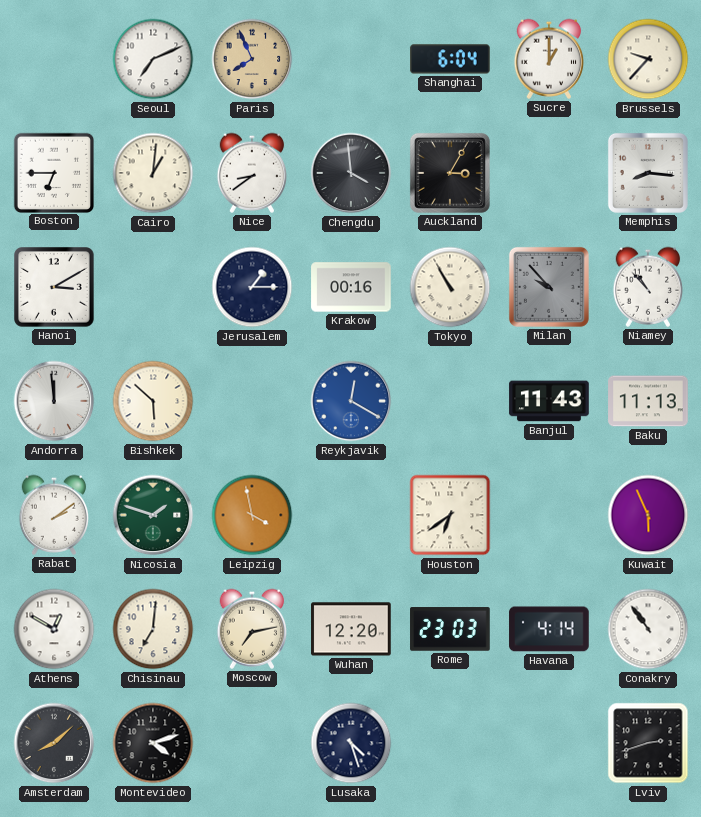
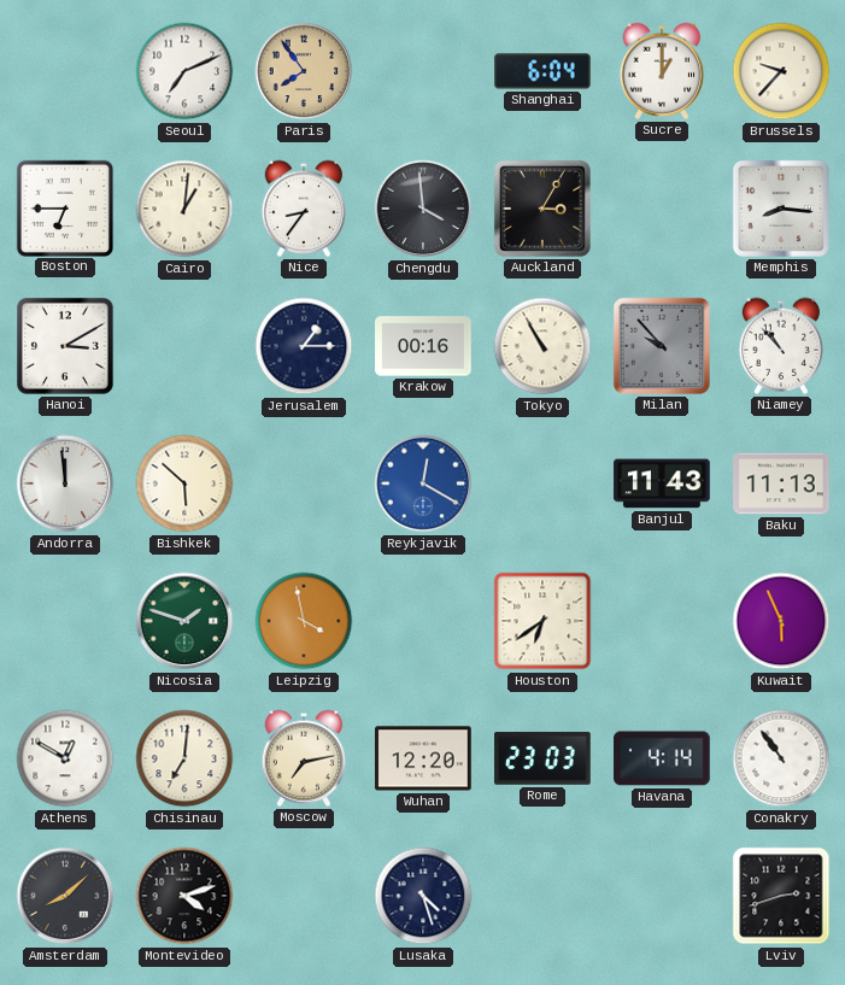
Paris: 7:56 -> 7:54
Nice: 8:39 -> 8:36
Rabat: 2:09 -> none
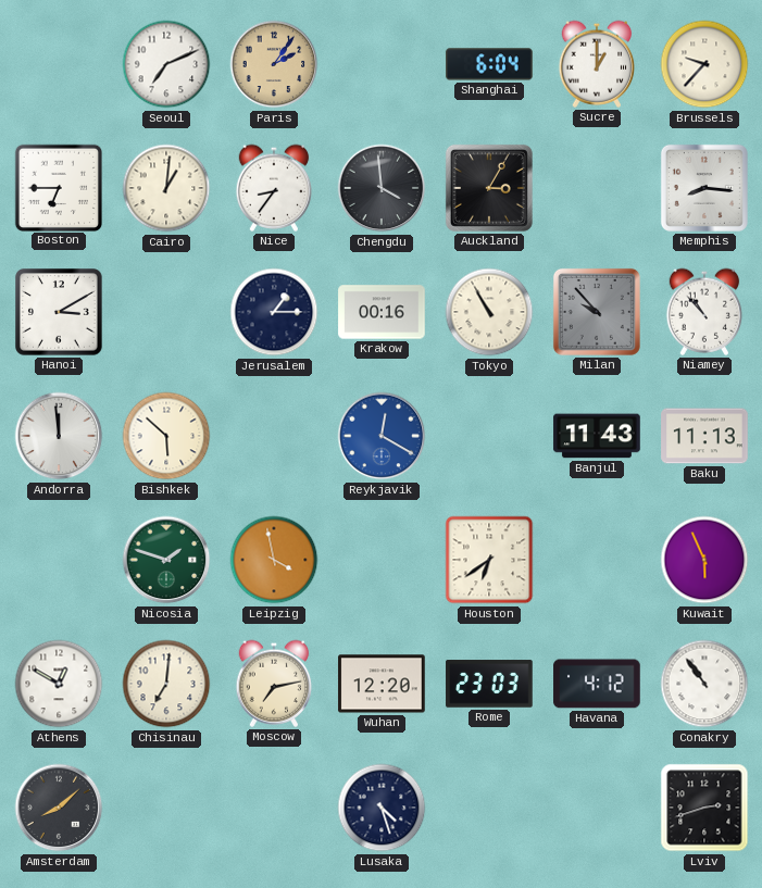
Paris: 7:54 -> 2:06
Havana: 4:14 -> 4:12
Montevideo: 4:12 -> none
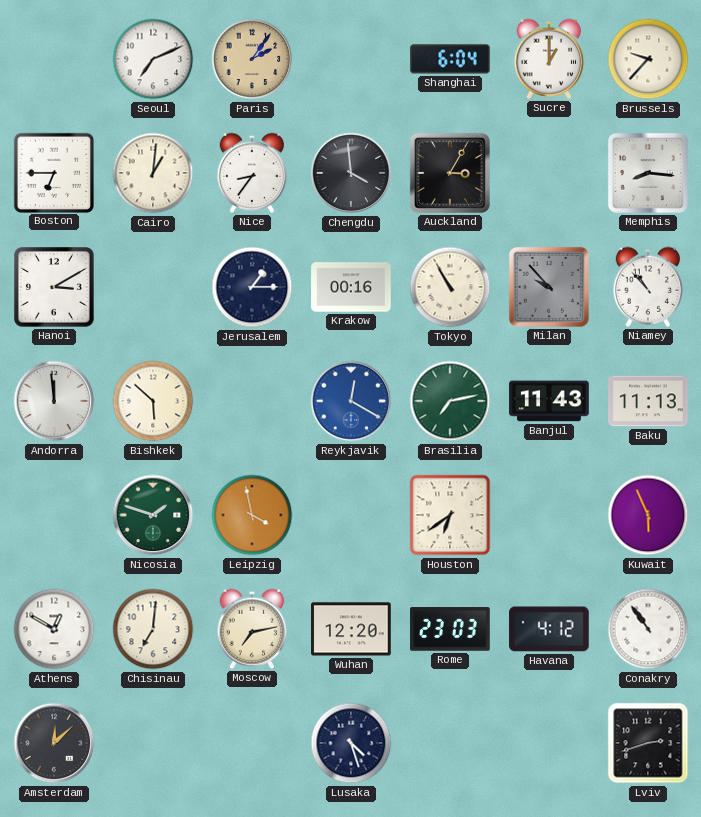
Brasilia: none -> 7:13
Amsterdam: 8:08 -> 12:08
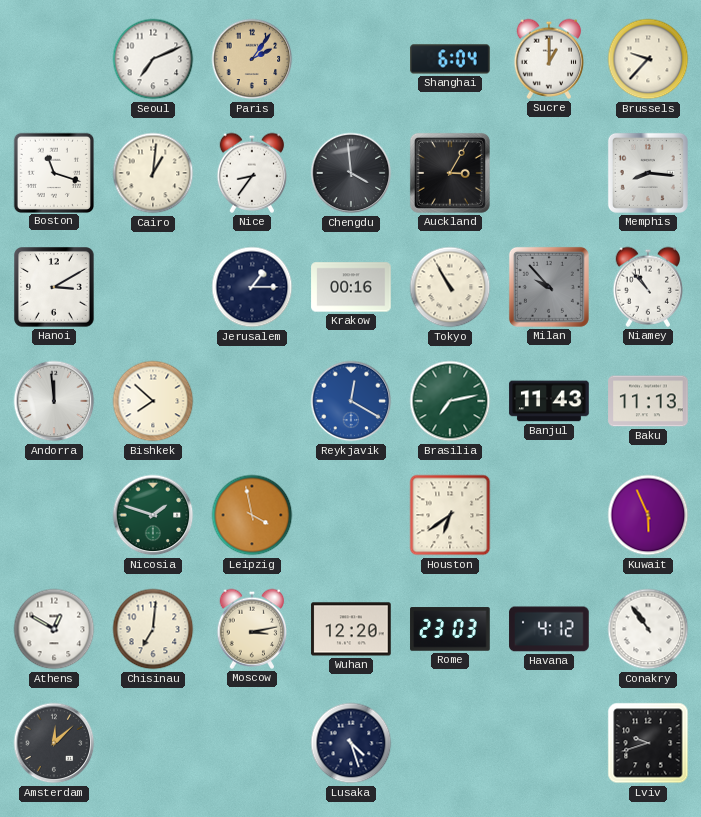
Boston: 6:45 -> 11:18
Bishkek: 5:52 -> 7:52
Moscow: 7:13 -> 3:13
Lviv: 2:42 -> 9:42
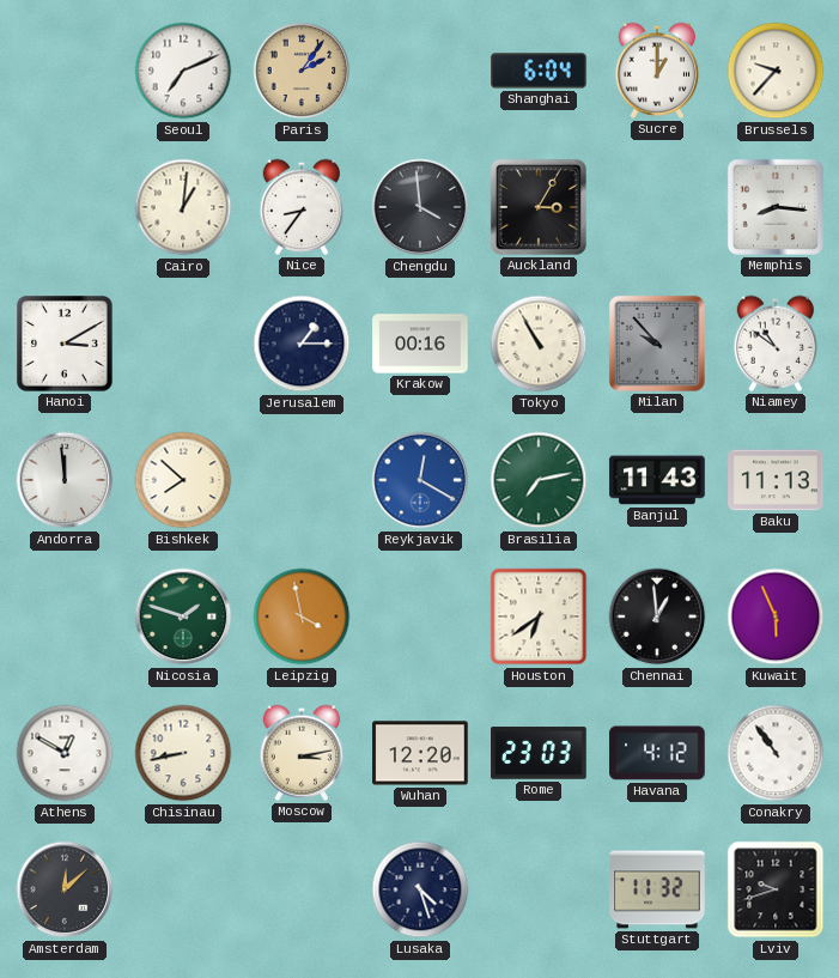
Boston: 11:18 -> none
Niamey: 10:53 -> 10:51
Chennai: none -> 12:59
Chisinau: 7:01 -> 8:43
Stuttgart: none -> 11:32
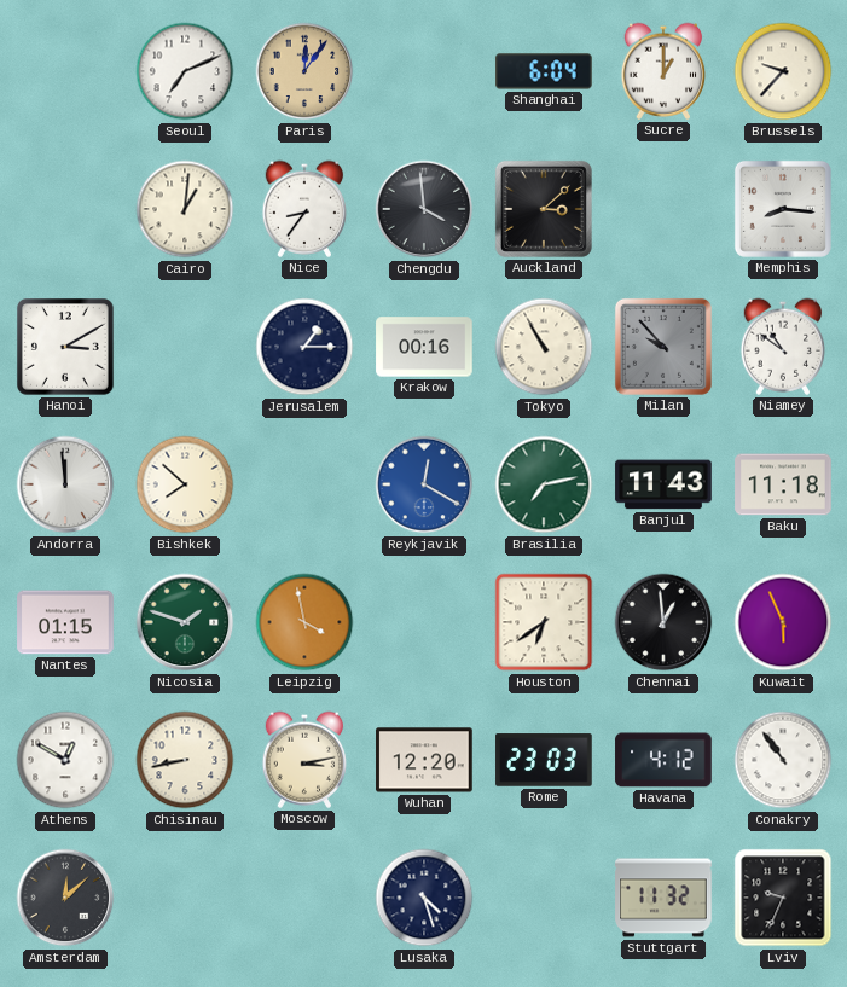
Paris: 2:06 -> 12:06
Auckland: 3:05 -> 3:08
Baku: 11:13 -> 11:18
Nantes: none -> 01:15
Lviv: 9:42 -> 9:34
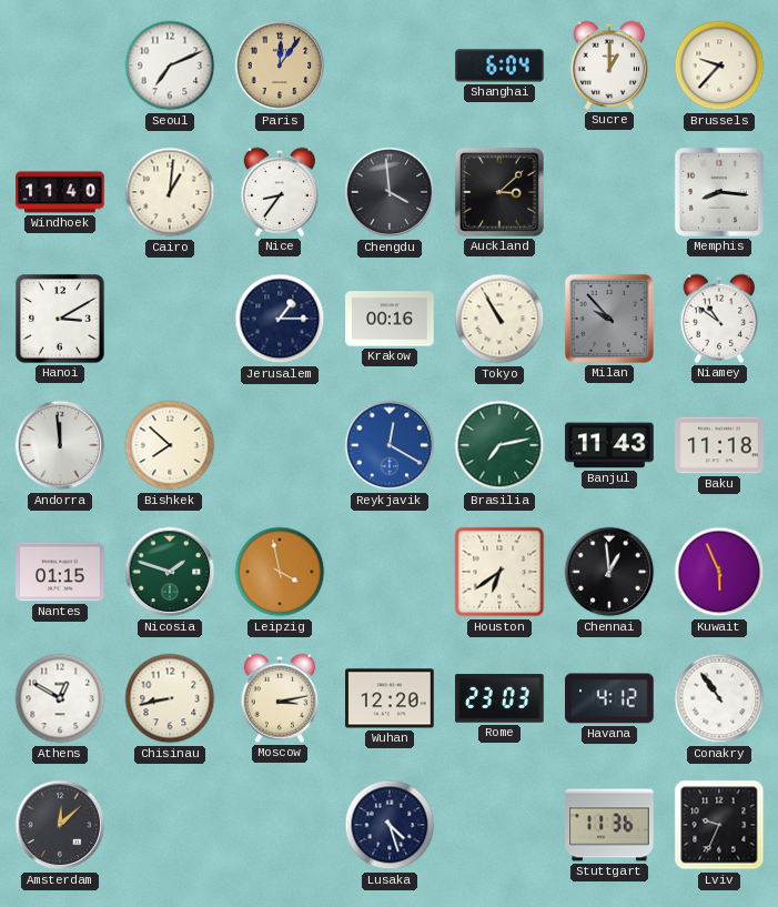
Windhoek: none -> 11:40
Stuttgart: 11:32 -> 11:36
